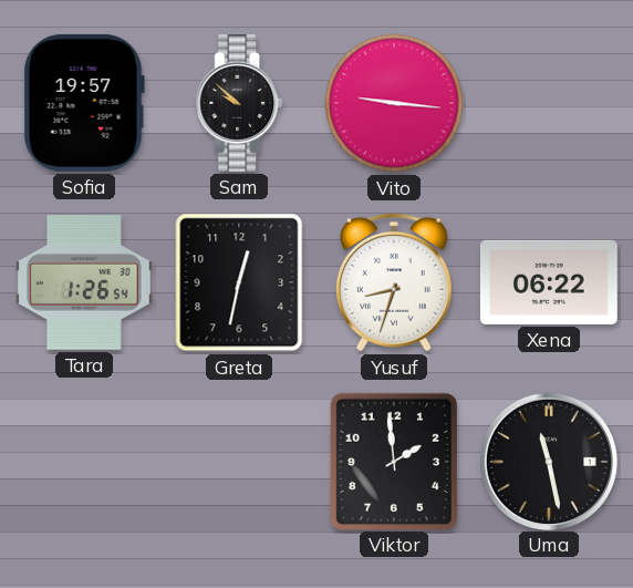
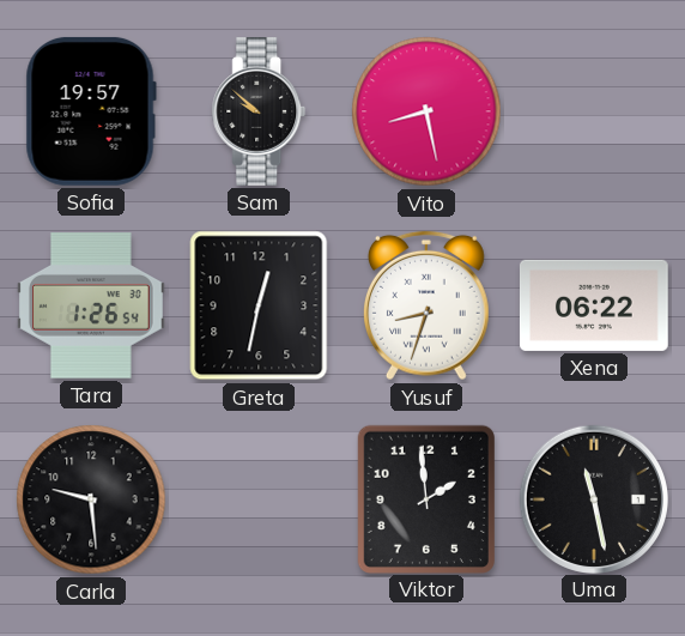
Vito: 9:16 -> 8:28
Carla: none -> 9:29
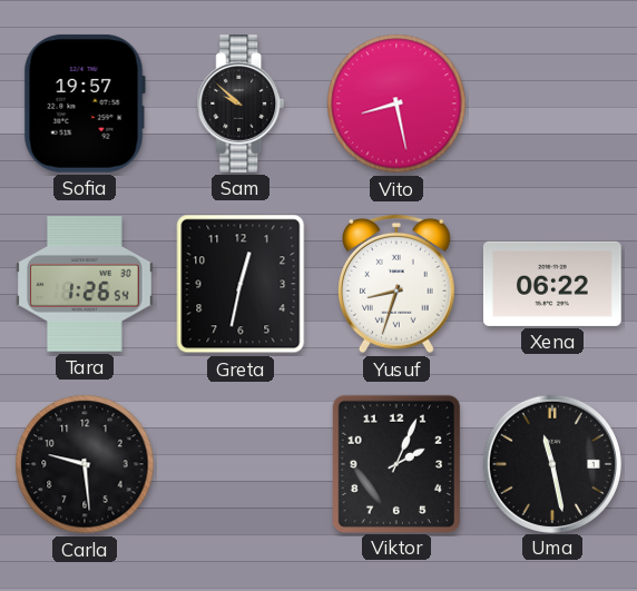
Viktor: 1:59 -> 2:04
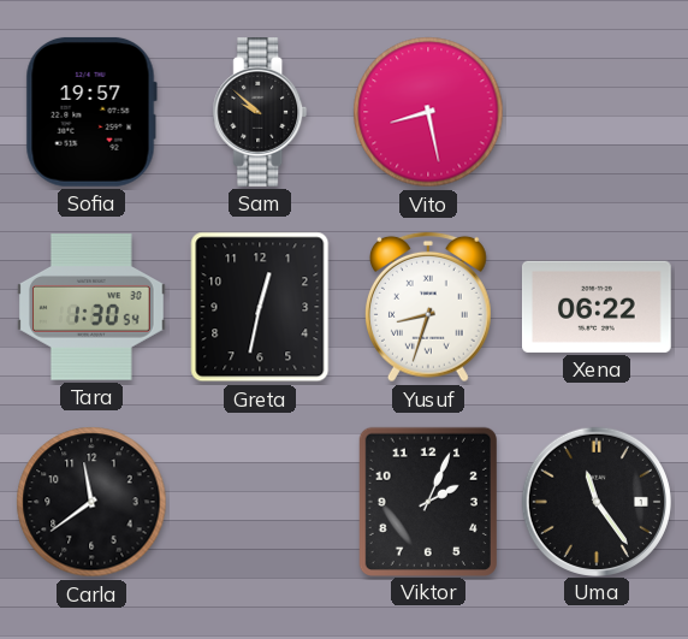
Tara: 1:26 -> 1:30
Carla: 9:29 -> 11:39
Uma: 11:28 -> 11:24
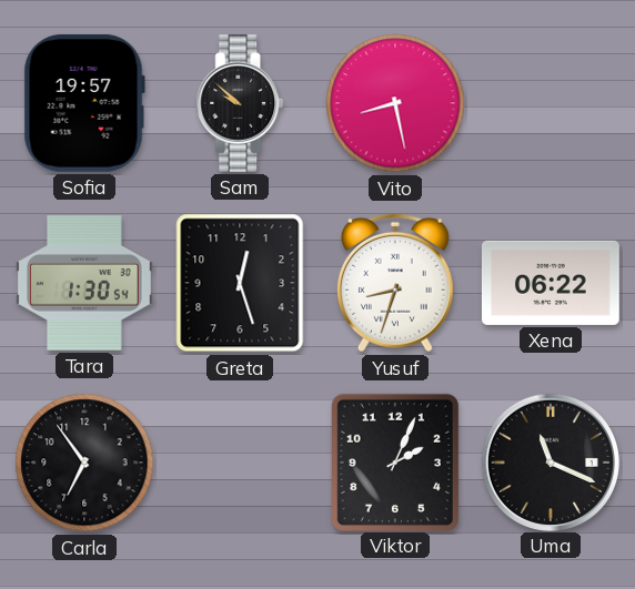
Greta: 12:32 -> 12:27
Carla: 11:39 -> 6:54
Uma: 11:24 -> 11:19
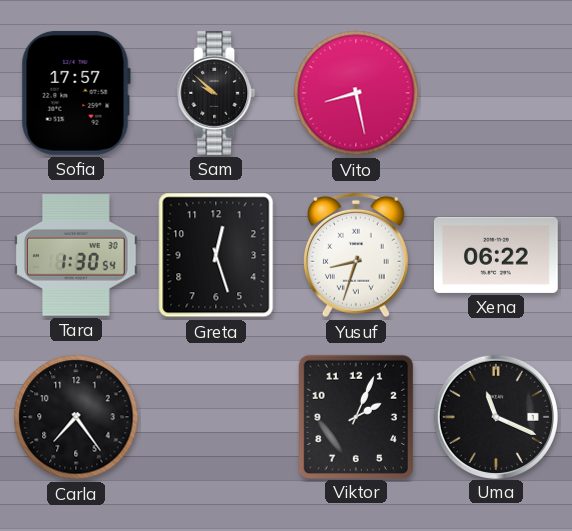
Sofia: 19:57 -> 17:57
Carla: 6:54 -> 7:24
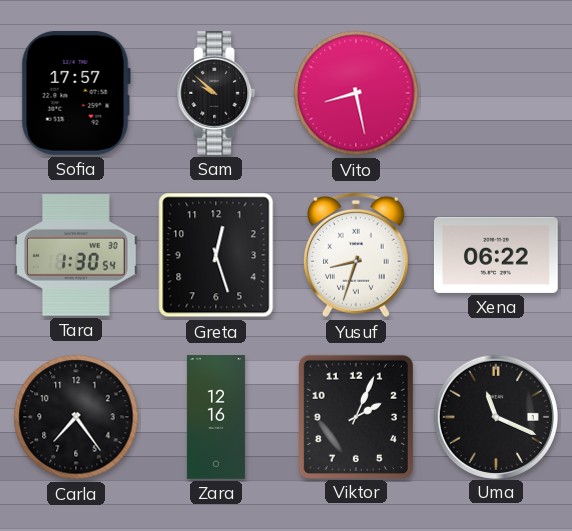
Zara: none -> 12:16
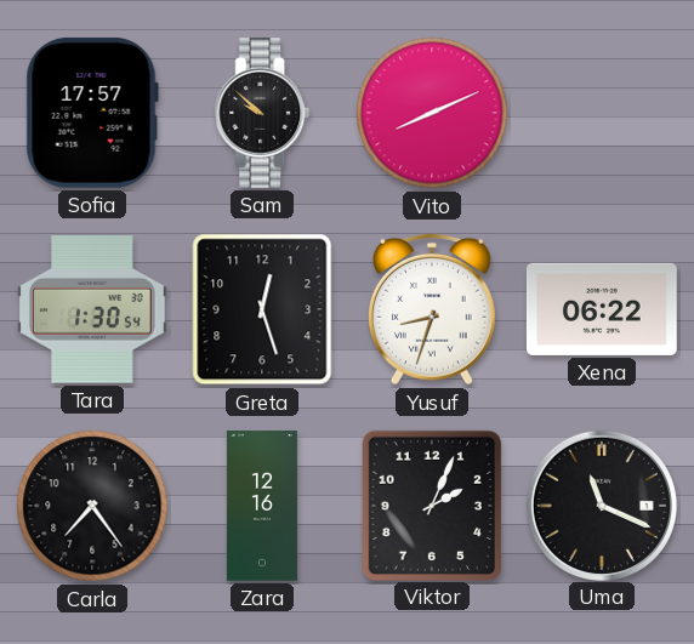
Vito: 8:28 -> 8:11
